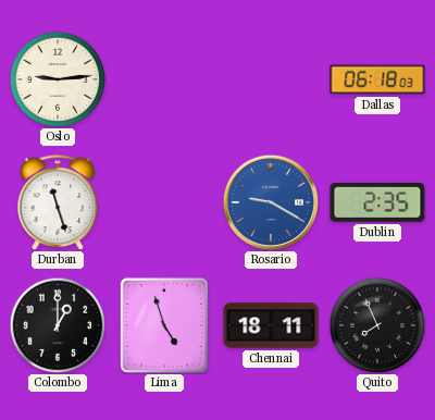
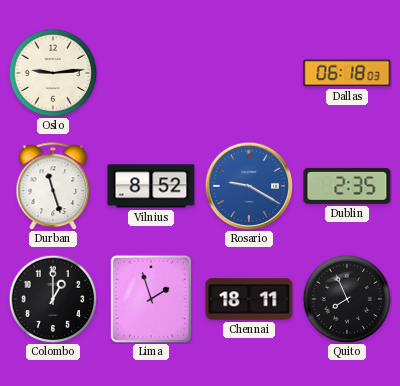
Vilnius: none -> 8:52
Lima: 4:57 -> 1:57
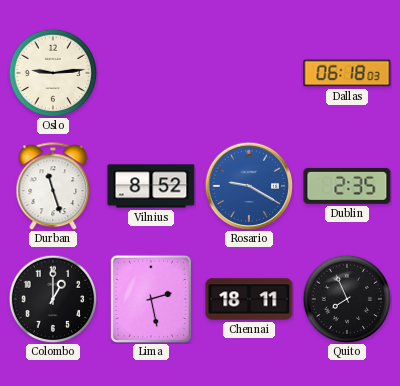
Lima: 1:57 -> 2:28
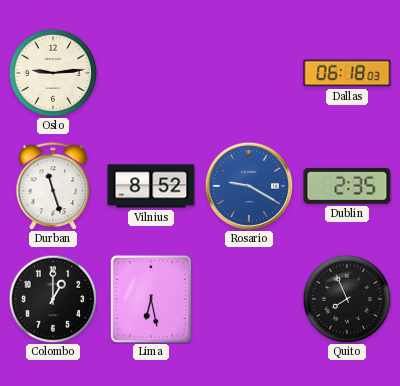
Lima: 2:28 -> 6:28
Chennai: 18:11 -> none
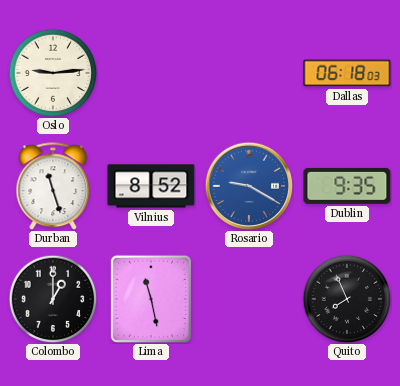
Dublin: 2:35 -> 9:35
Lima: 6:28 -> 11:28
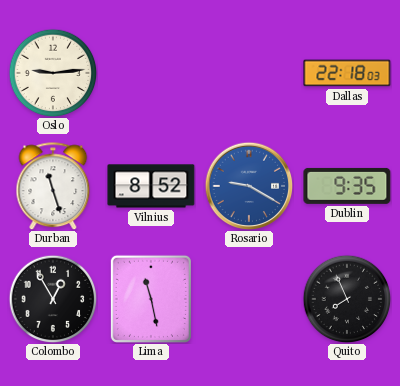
Dallas: 06:18 -> 22:18
Colombo: 1:00 -> 12:55
